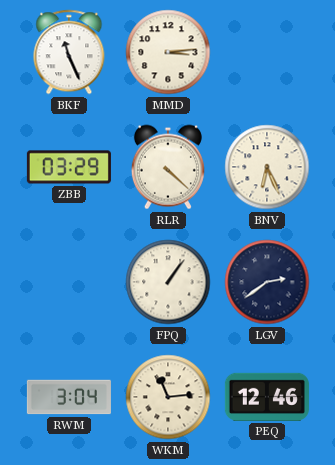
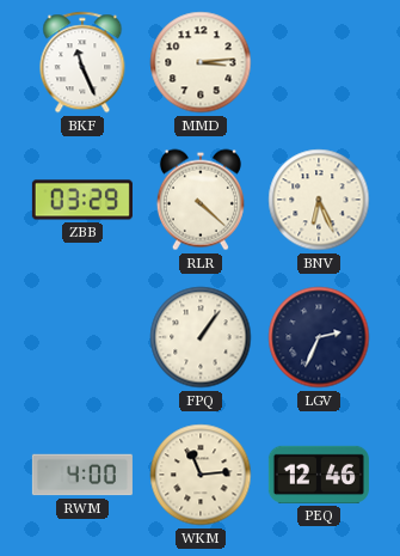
LGV: 2:39 -> 2:34
RWM: 3:04 -> 4:00
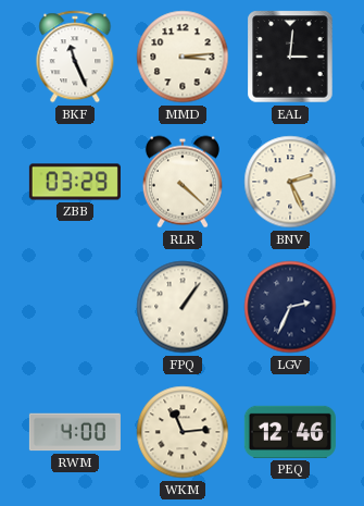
EAL: none -> 3:01
BNV: 6:26 -> 2:26
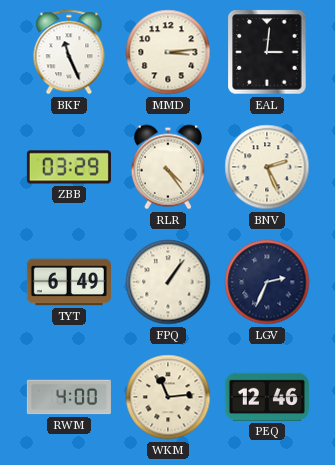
RLR: 4:22 -> 4:24
TYT: none -> 6:49
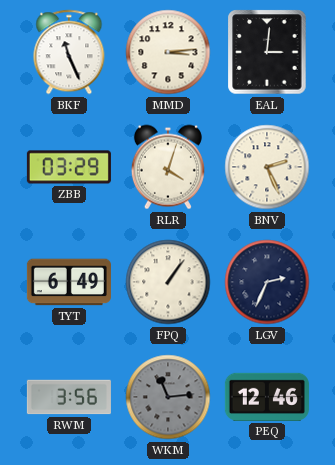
RLR: 4:24 -> 4:03
RWM: 4:00 -> 3:56
WKM dial: cream -> grey
